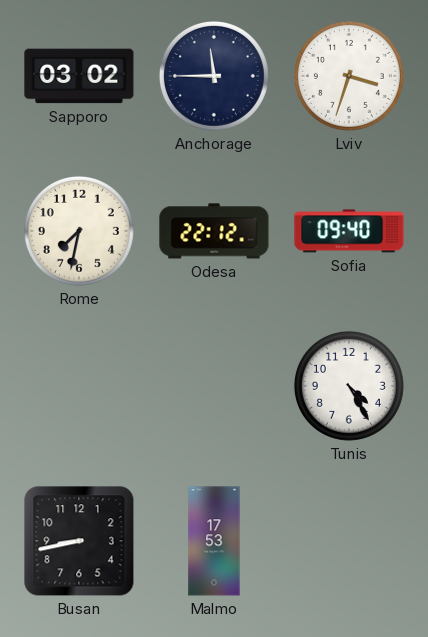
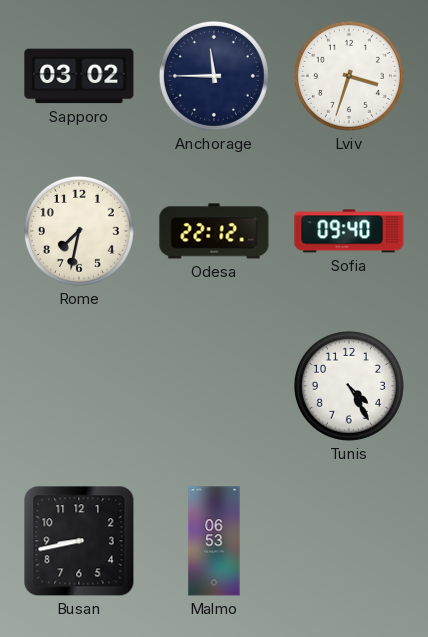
Malmo: 17:53 -> 06:53
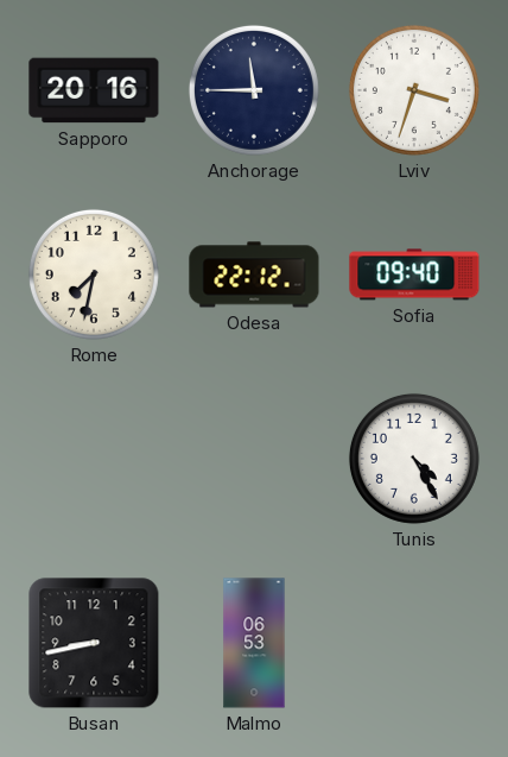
Sapporo: 03:02 -> 20:16
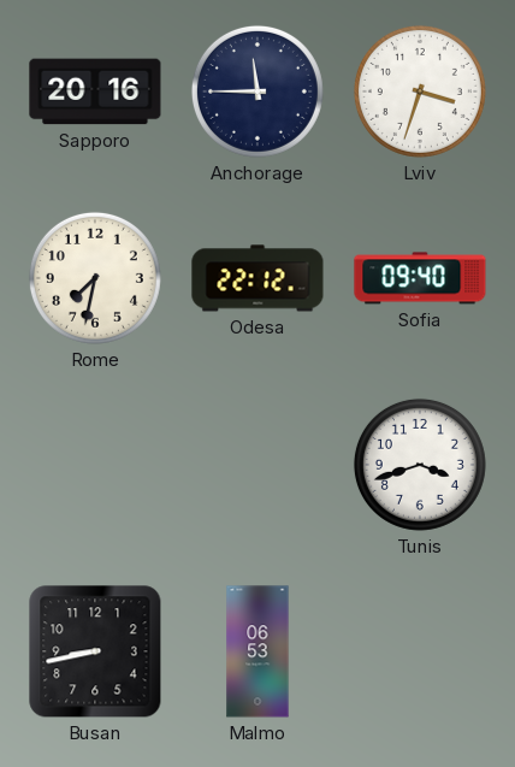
Tunis: 4:25 -> 3:42
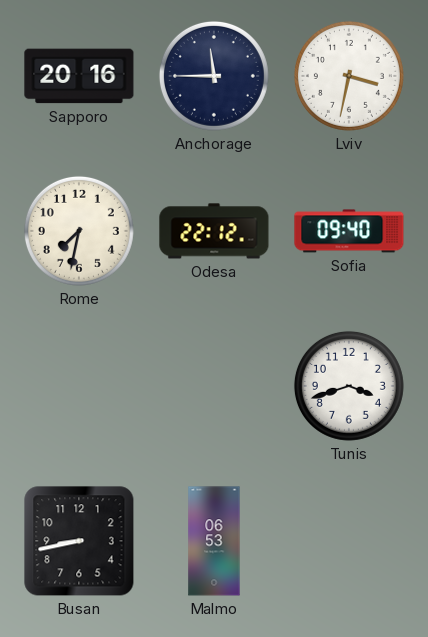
Lviv: 3:33 -> 3:32
